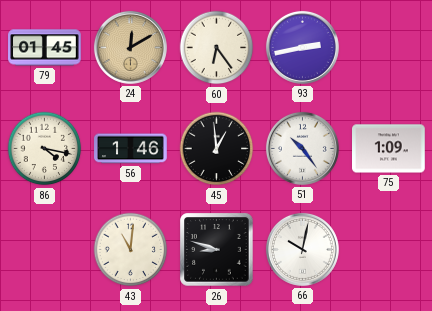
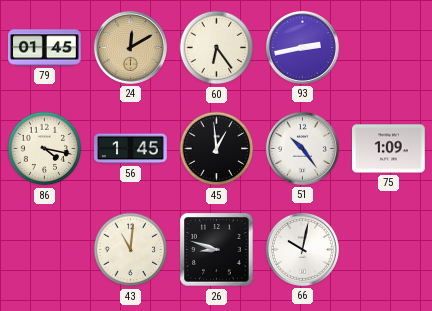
56: 1:46 -> 1:45
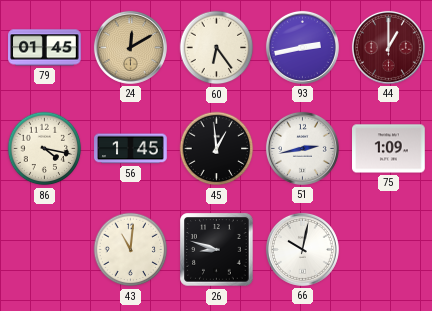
44: none -> 1:00
51: 10:24 -> 2:43
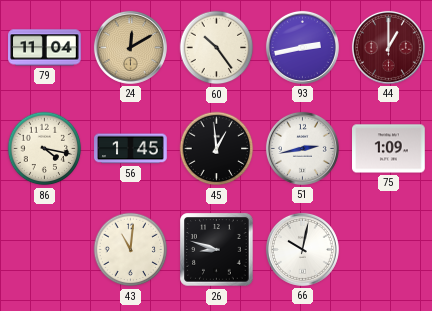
79: 01:45 -> 11:04
60: 6:24 -> 10:24
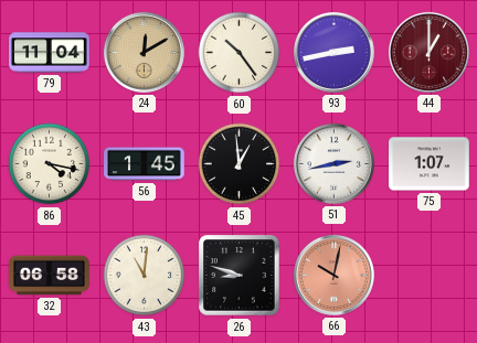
75: 1:09 -> 1:07
32: none -> 06:58
66 dial: white -> salmon
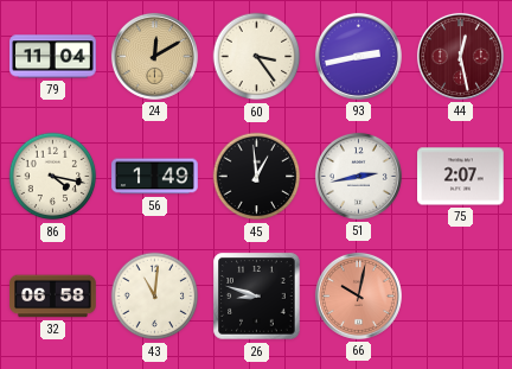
60: 10:24 -> 3:24
44: 1:00 -> 12:28
56: 1:45 -> 1:49
75: 1:07 -> 2:07
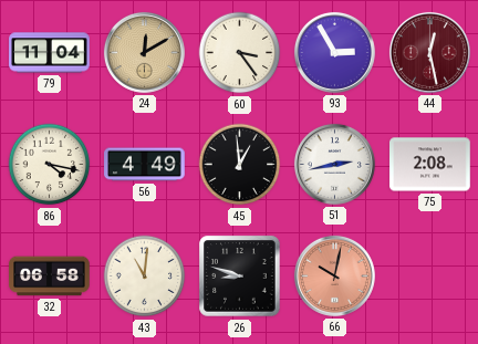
93: 2:43 -> 2:55
56: 1:49 -> 4:49
75: 2:07 -> 2:08
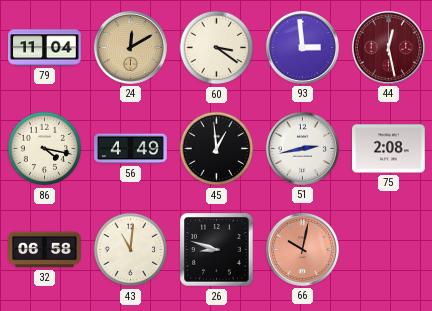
60: 3:24 -> 3:21
93: 2:55 -> 2:59
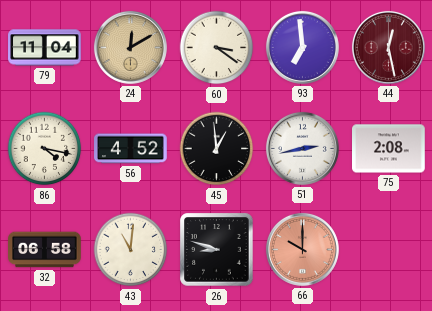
93: 2:59 -> 6:59
56: 4:49 -> 4:52
66: 10:02 -> 10:00
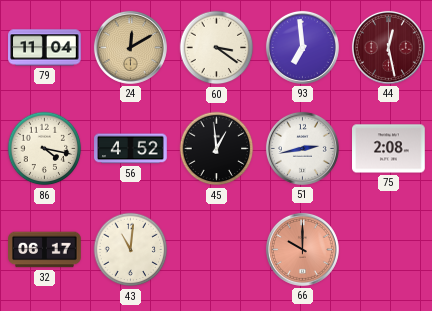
32: 06:58 -> 06:17
26: 8:48 -> none
